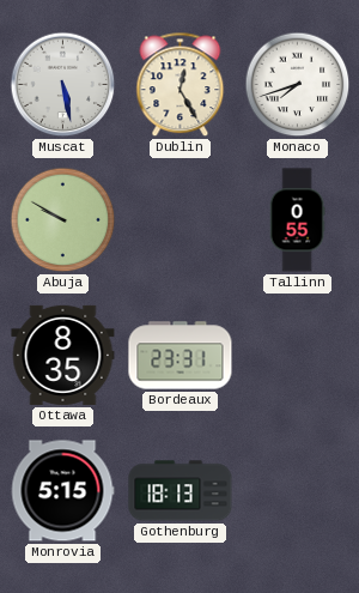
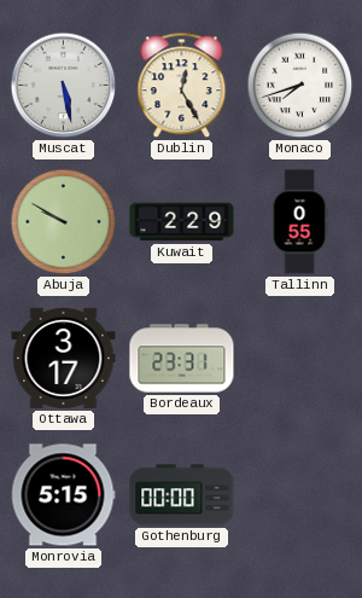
Kuwait: none -> 2:29
Ottawa: 8:35 -> 3:17
Gothenburg: 18:13 -> 00:00
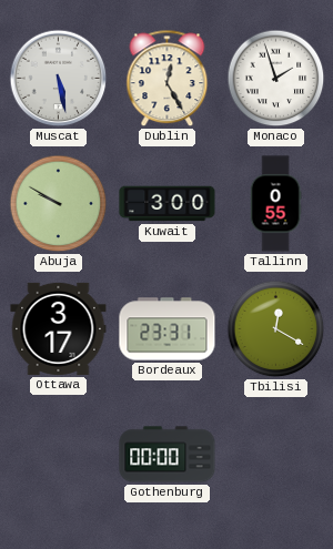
Monaco: 7:42 -> 1:57
Kuwait: 2:29 -> 3:00
Tbilisi: none -> 12:20
Monrovia: 5:15 -> none
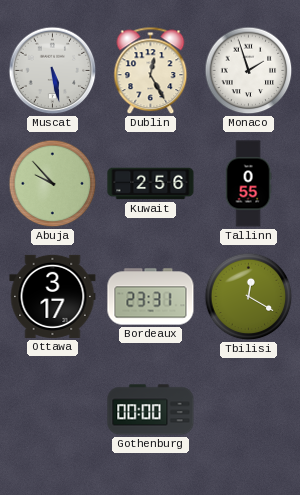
Abuja: 9:50 -> 9:53
Kuwait: 3:00 -> 2:56
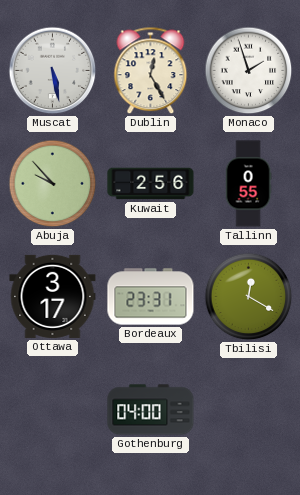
Gothenburg: 00:00 -> 04:00
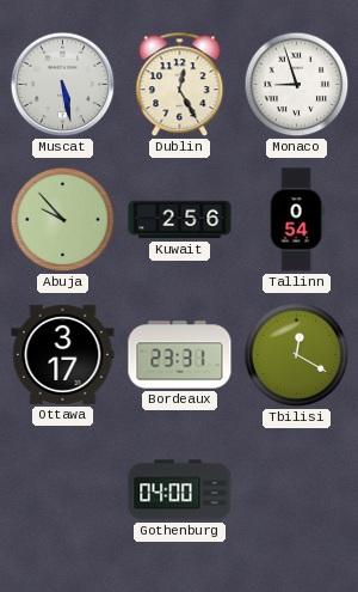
Monaco: 1:57 -> 8:57
Tallinn: 0:55 -> 0:54
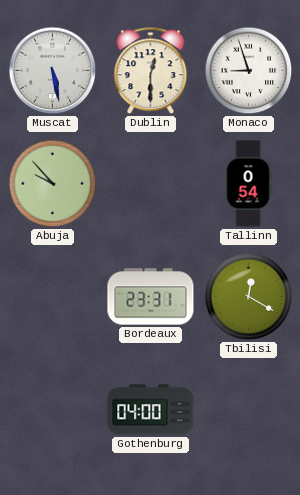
Dublin: 12:25 -> 12:30
Kuwait: 2:56 -> none
Ottawa: 3:17 -> none
